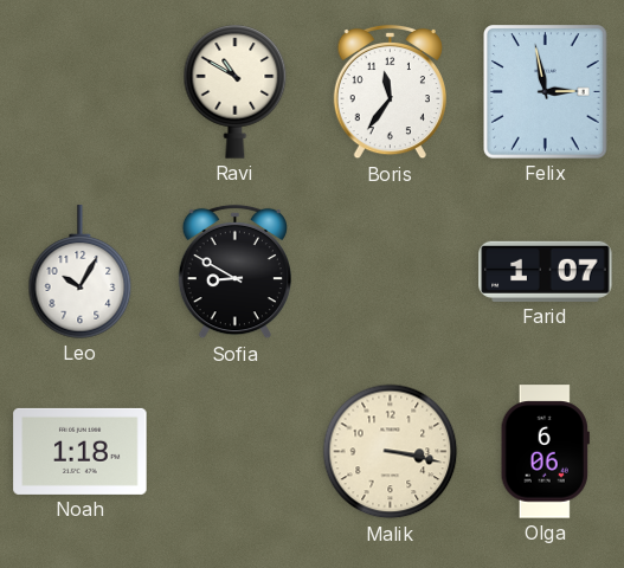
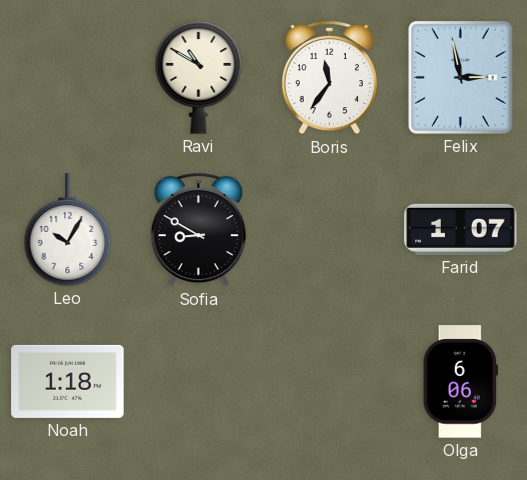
Malik: 3:17 -> none
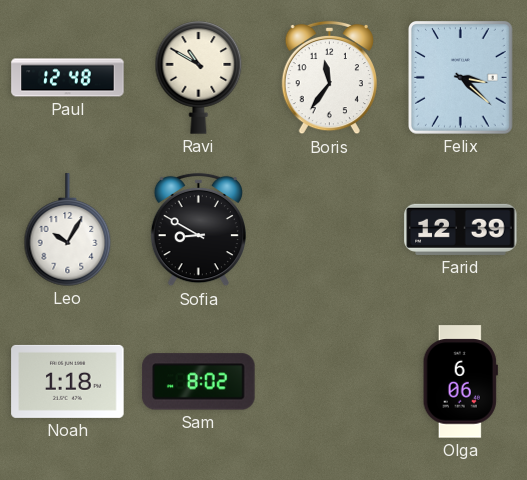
Paul: none -> 12:48
Felix: 2:58 -> 3:22
Farid: 1:07 -> 12:39
Sam: none -> 8:02
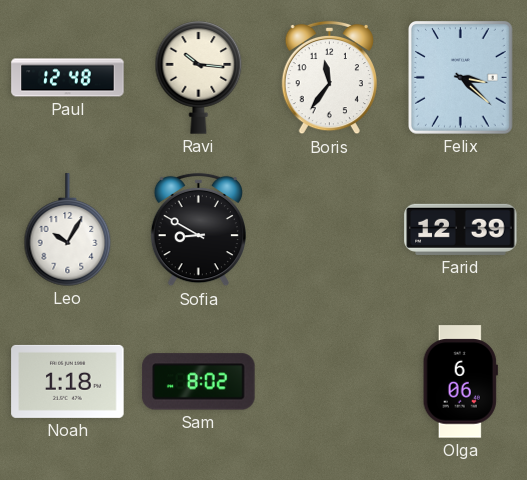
Ravi: 10:50 -> 10:16
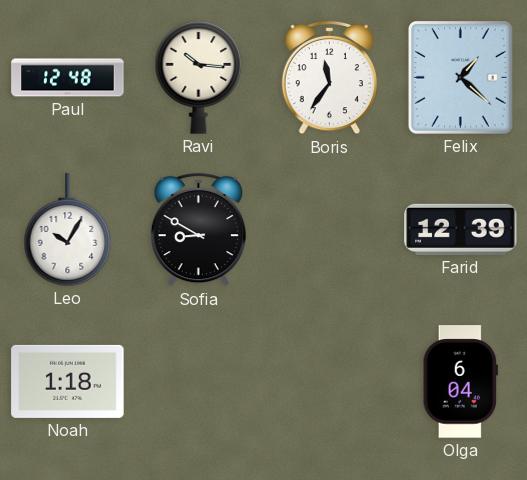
Felix: 3:22 -> 1:22
Sam: 8:02 -> none
Olga: 6:06 -> 6:04
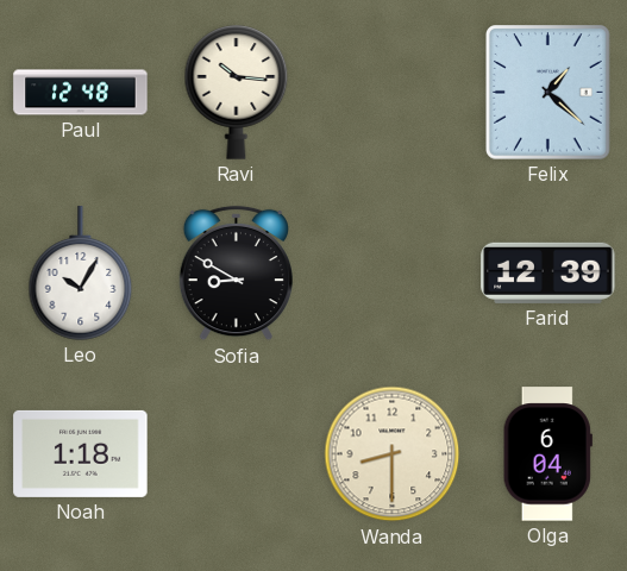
Boris: 11:36 -> none
Wanda: none -> 8:30
